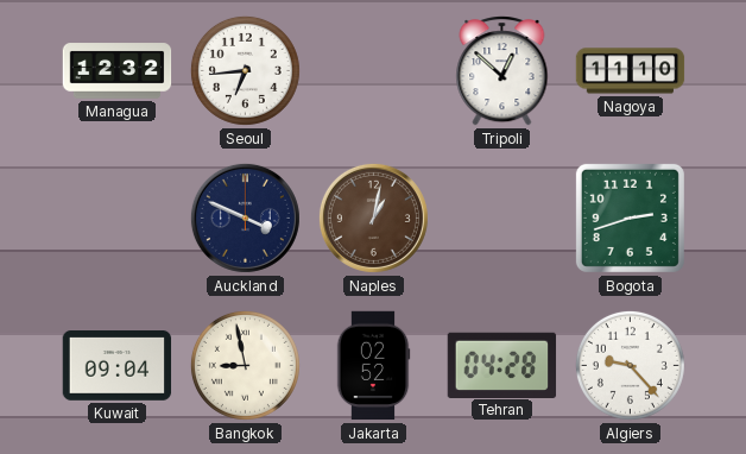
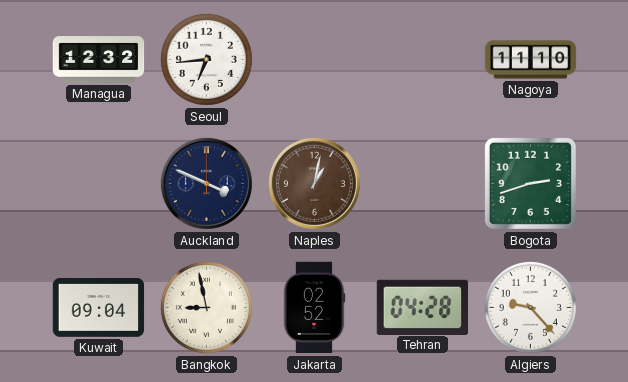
Tripoli: 12:52 -> none
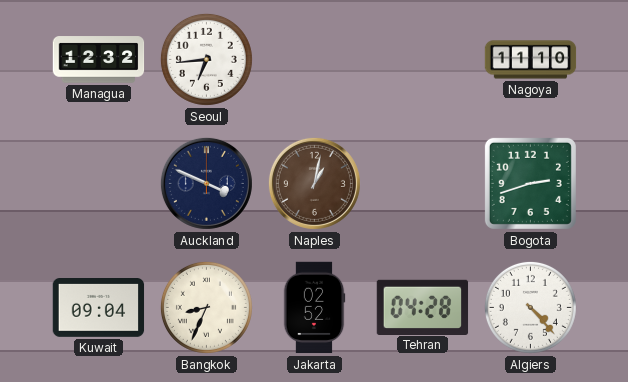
Bangkok: 8:58 -> 8:34
Algiers: 9:23 -> 4:23
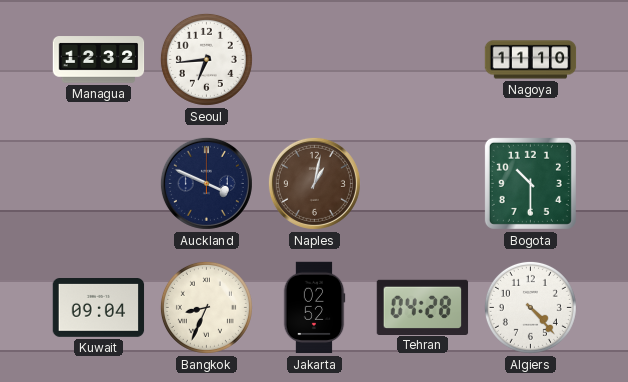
Bogota: 2:42 -> 10:30
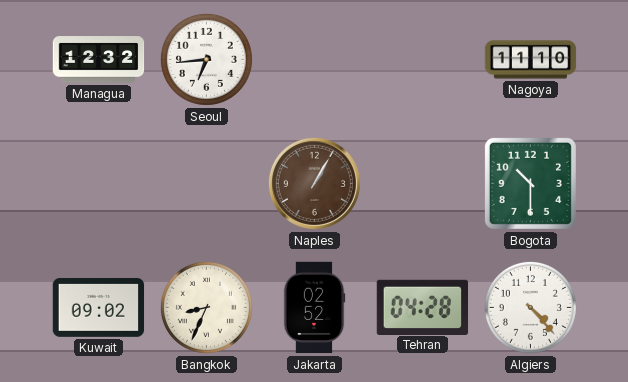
Auckland: 3:49 -> none
Naples: 1:02 -> 1:05
Kuwait: 09:04 -> 09:02
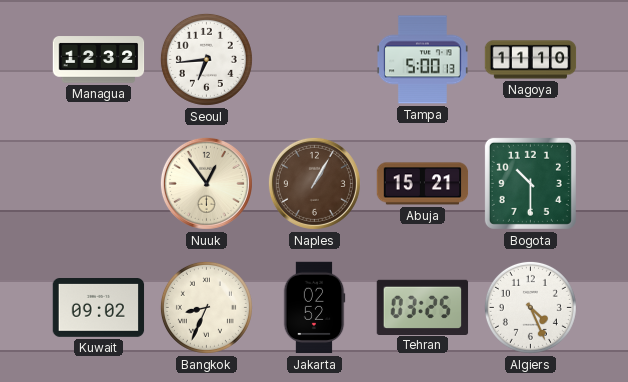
Tampa: none -> 5:00
Nuuk: none -> 12:54
Abuja: none -> 15:21
Tehran: 04:28 -> 03:25
Algiers: 4:23 -> 4:26
